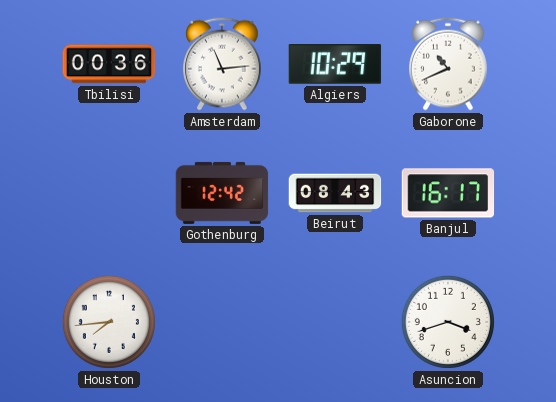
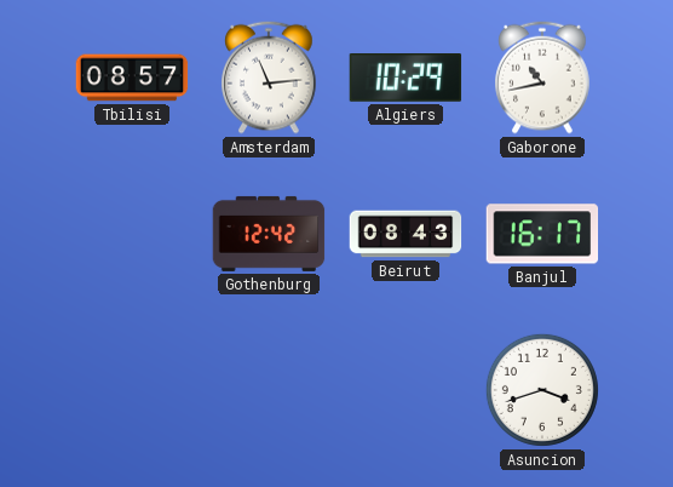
Tbilisi: 00:36 -> 08:57
Gaborone: 10:41 -> 10:43
Houston: 7:44 -> none
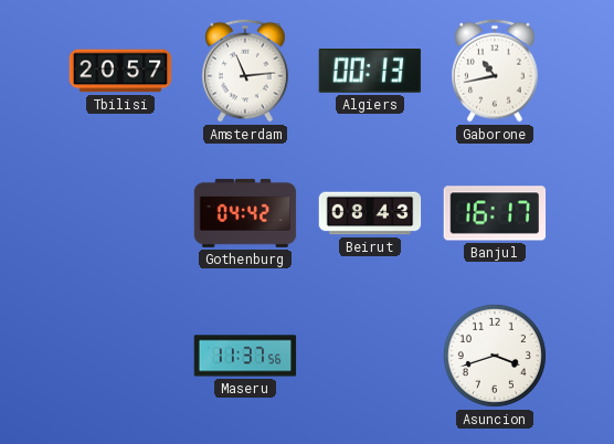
Tbilisi: 08:57 -> 20:57
Algiers: 10:29 -> 00:13
Gothenburg: 12:42 -> 04:42
Maseru: none -> 11:37
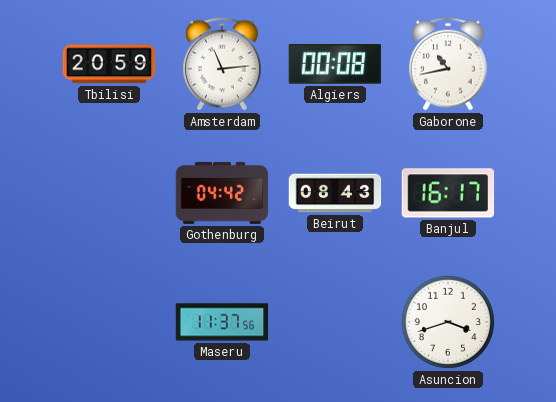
Tbilisi: 20:57 -> 20:59
Algiers: 00:13 -> 00:08
